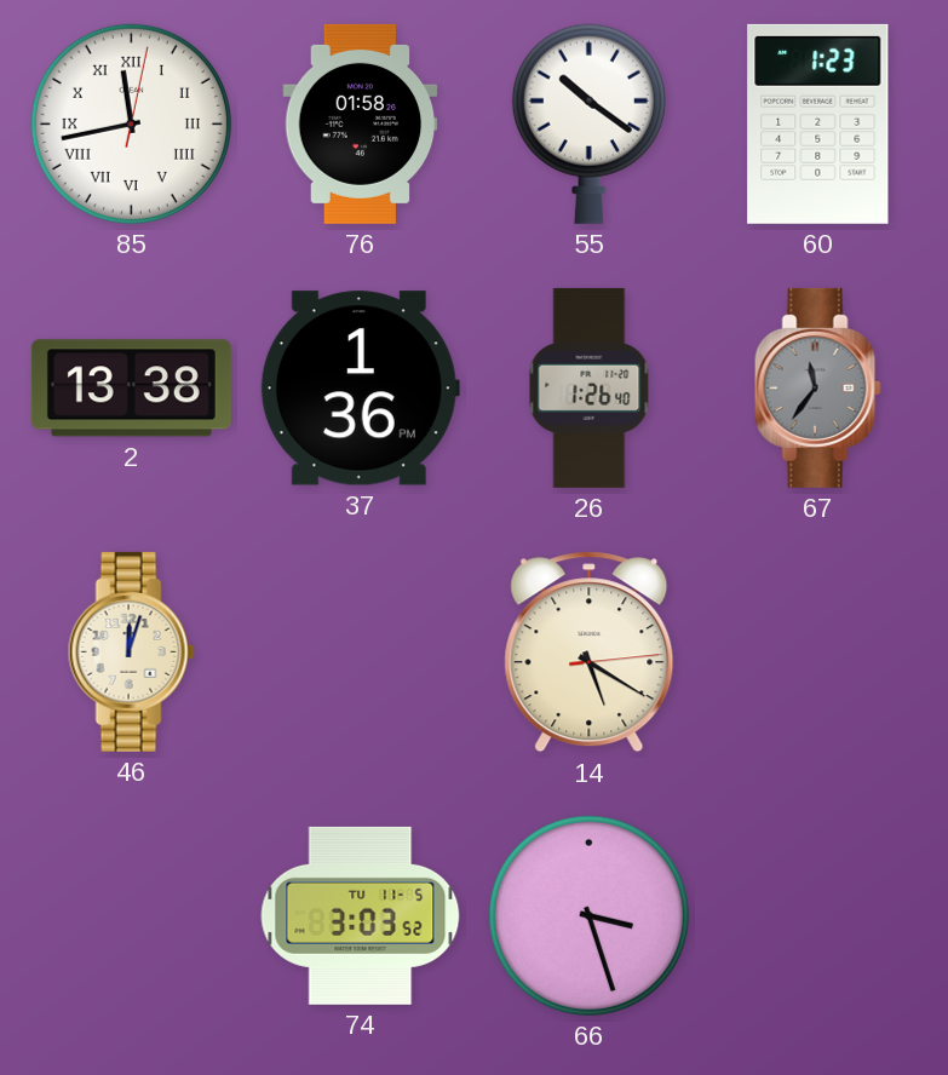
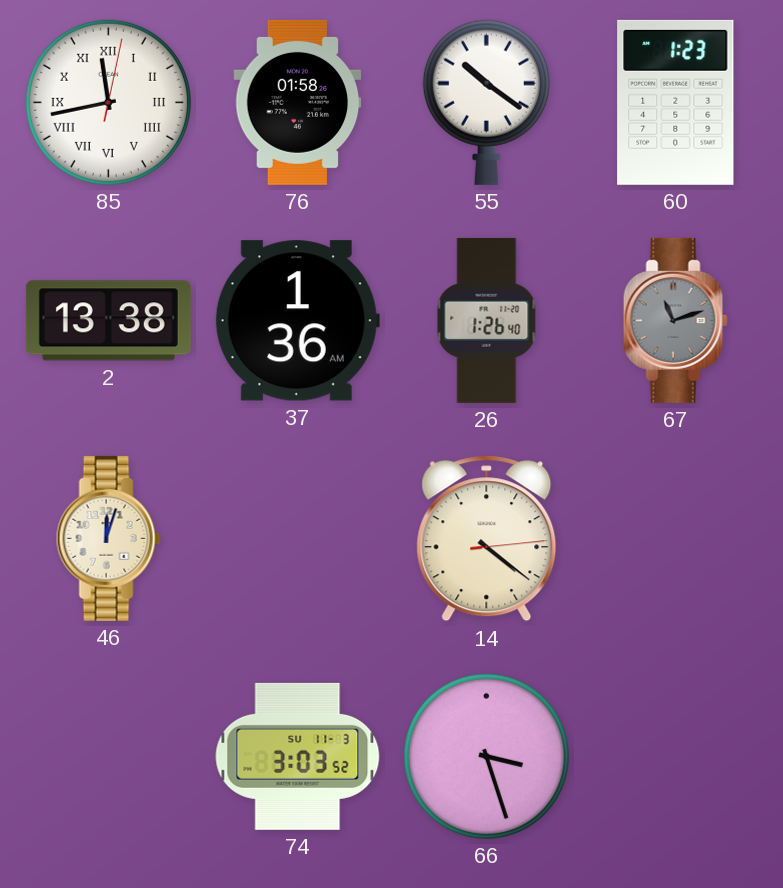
37: 1:36 PM -> 1:36 AM
67: 11:36 -> 11:12
14: 5:20 -> 4:21
74 date: TU 11-5 -> SU 11-3
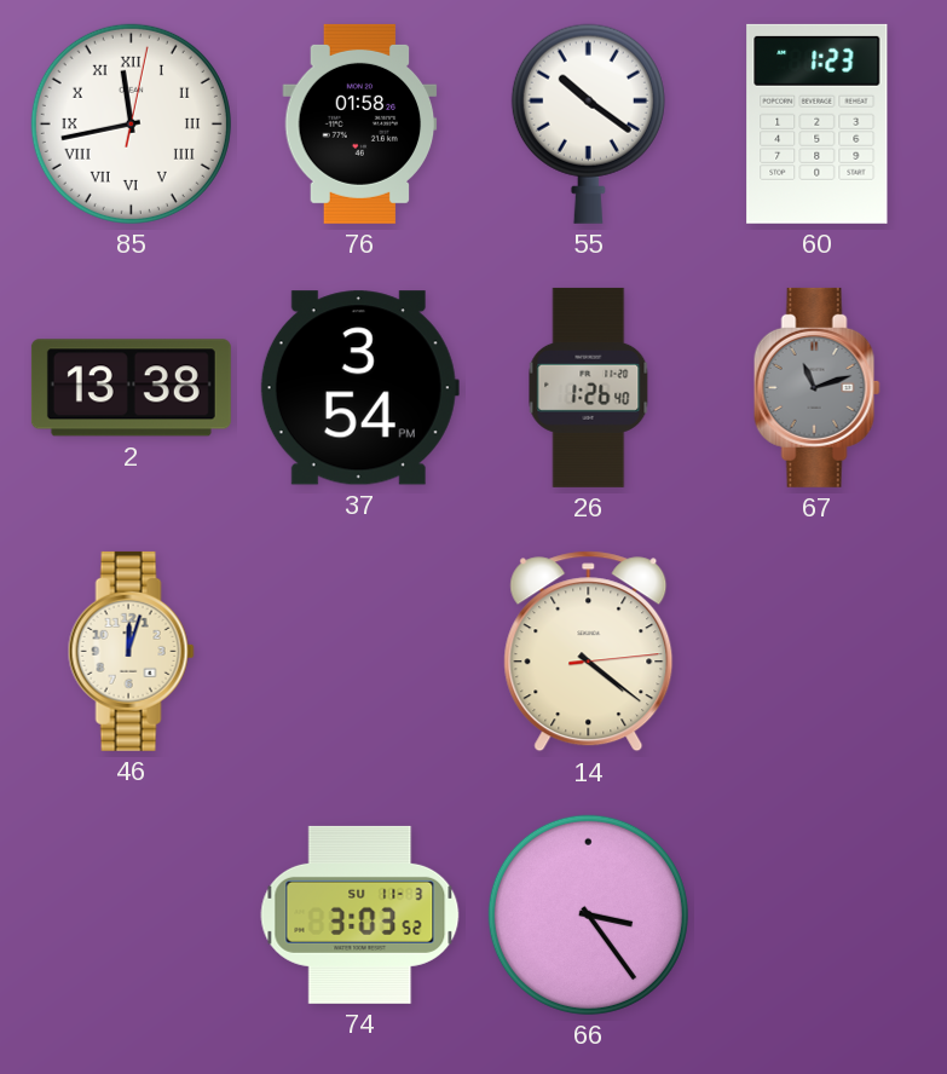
37: 1:36 -> 3:54
66: 3:27 -> 3:24
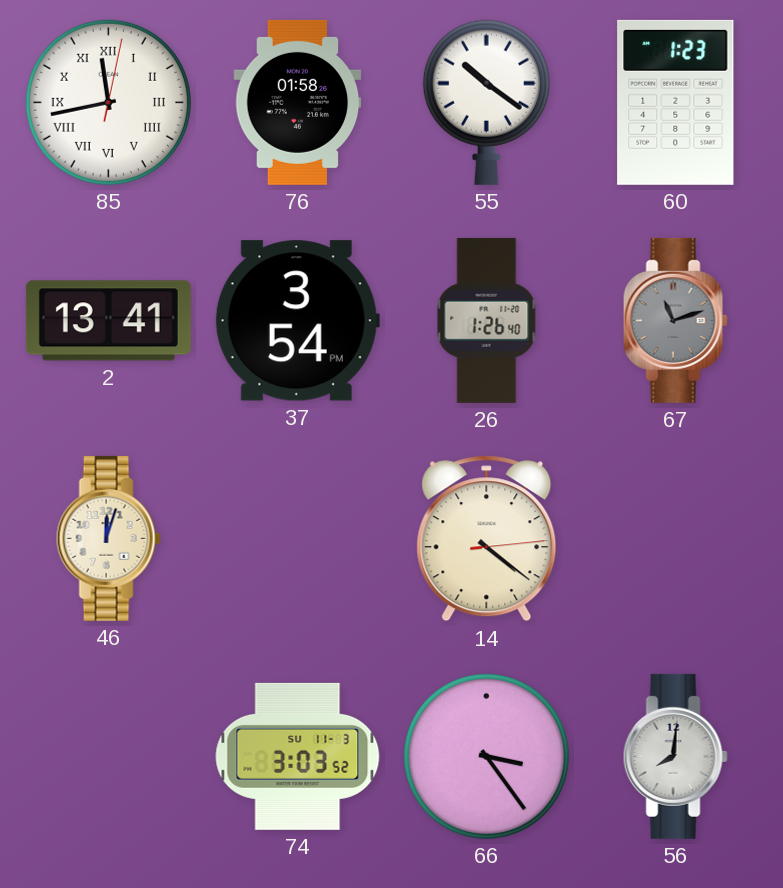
2: 13:38 -> 13:41
56: none -> 8:01
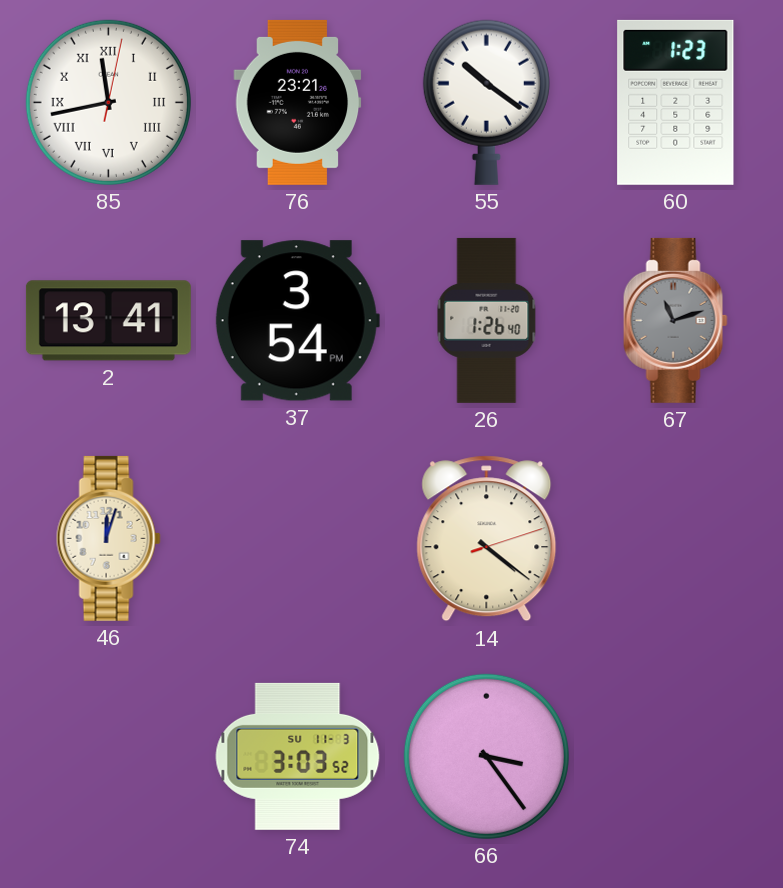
76: 01:58 -> 23:21
14: 4:21:14 -> 4:21:12
56: 8:01 -> none
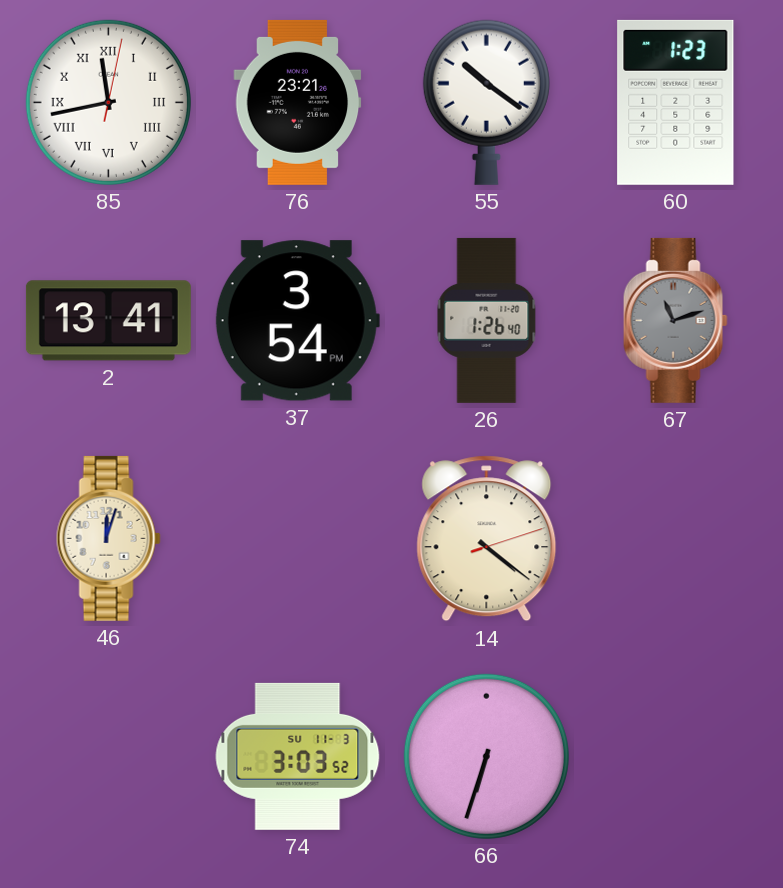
66: 3:24 -> 6:33
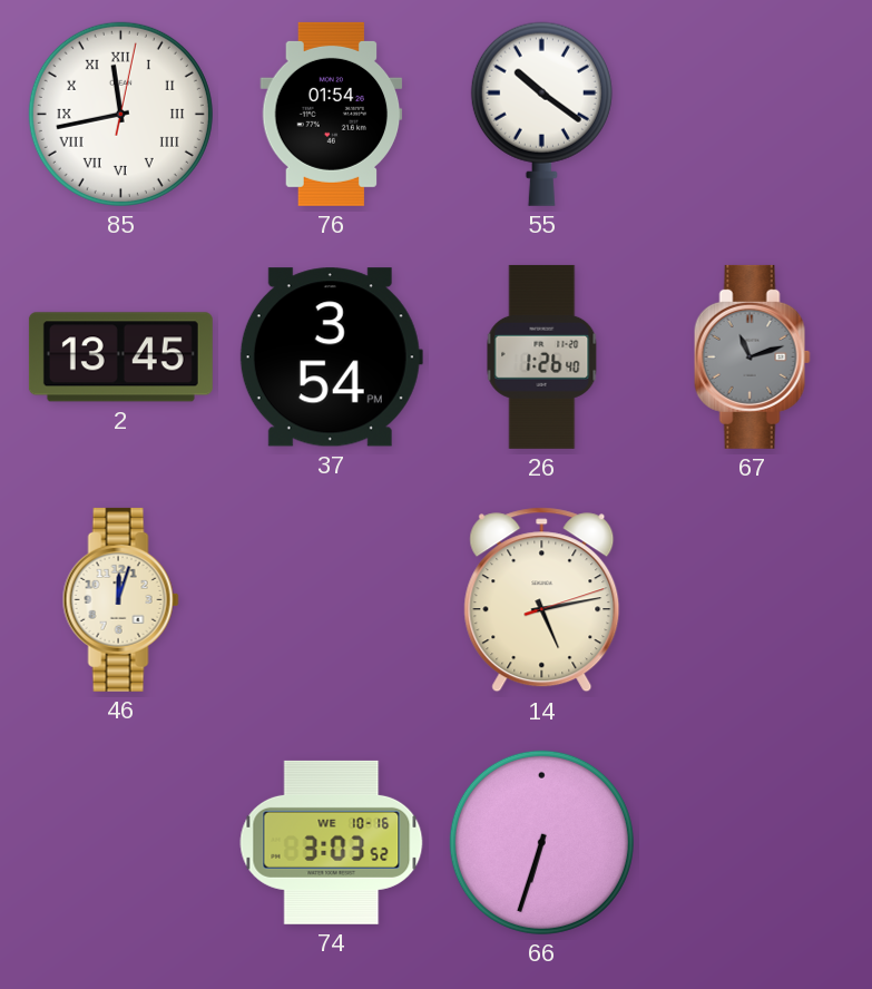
76: 23:21 -> 01:54
60: 1:23 -> none
2: 13:41 -> 13:45
14: 4:21 -> 5:13
74 date: SU 11-3 -> WE 10-16
